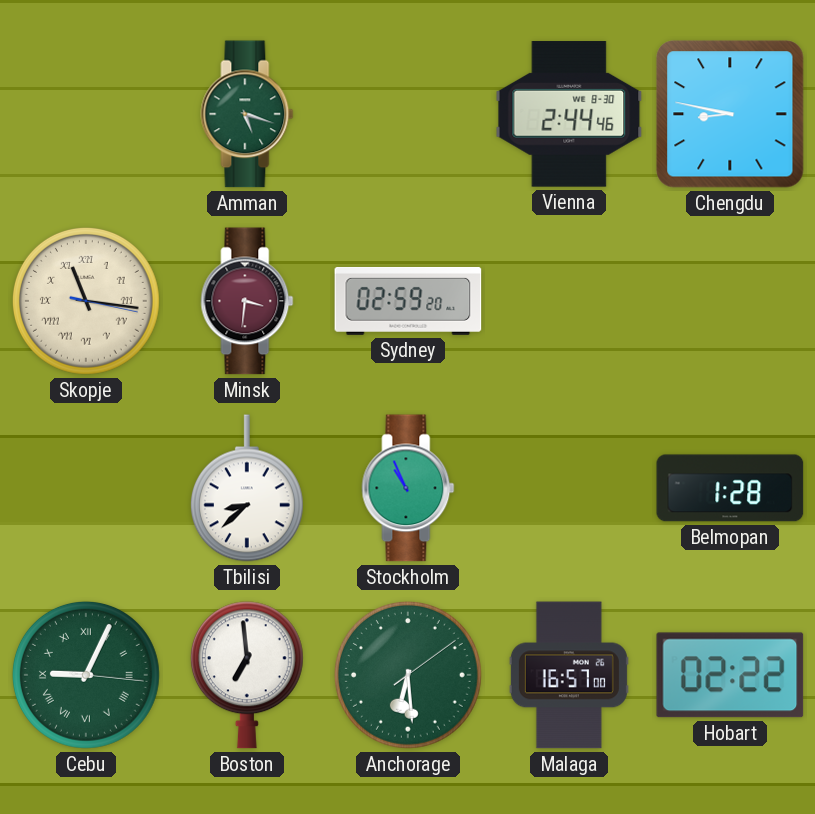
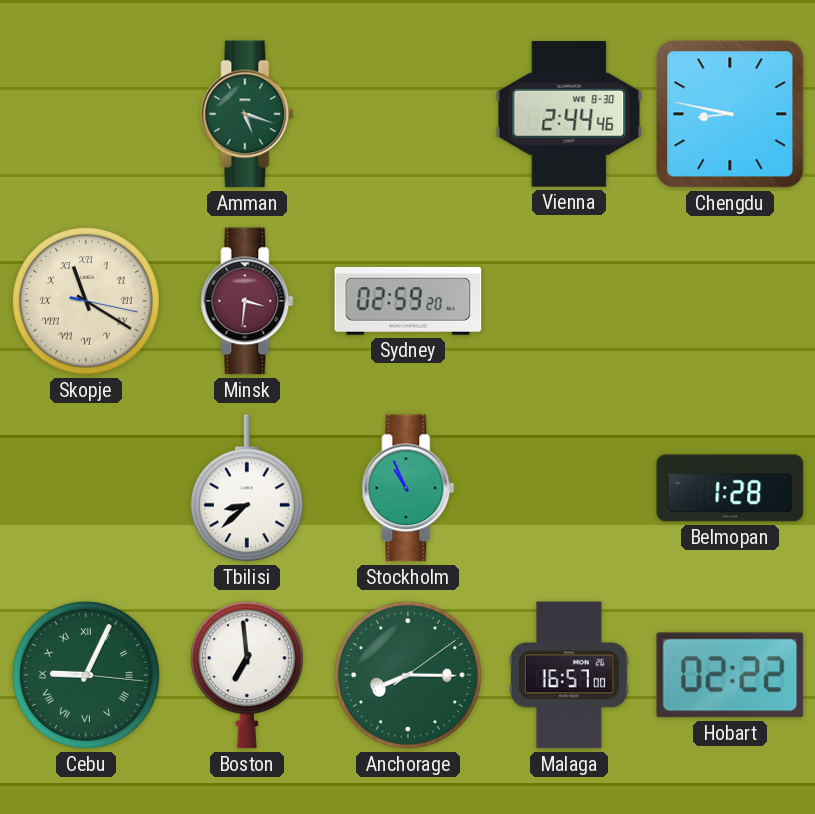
Skopje: 11:16 -> 11:20
Anchorage: 6:29 -> 8:15
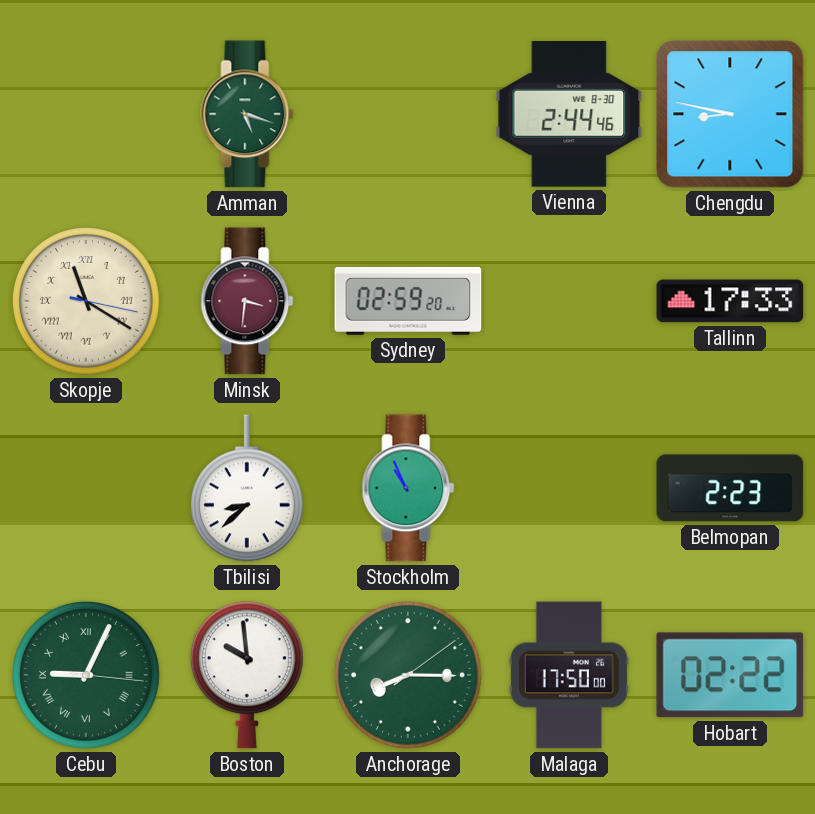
Tallinn: none -> 17:33
Belmopan: 1:28 -> 2:23
Boston: 6:59 -> 9:59
Malaga: 16:57 -> 17:50
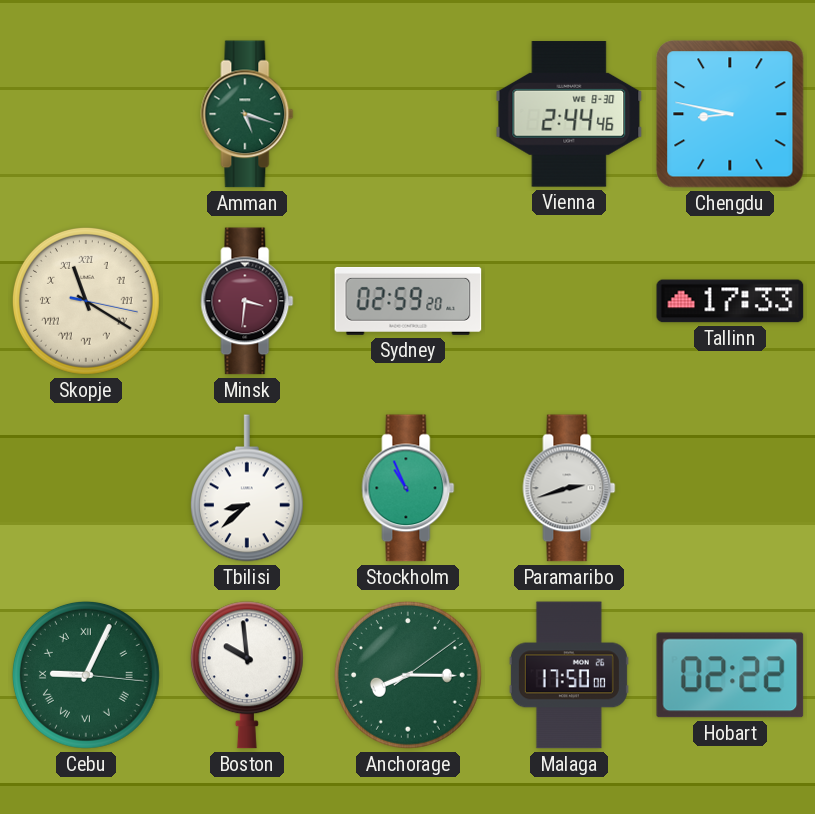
Paramaribo: none -> 2:42
Belmopan: 2:23 -> none
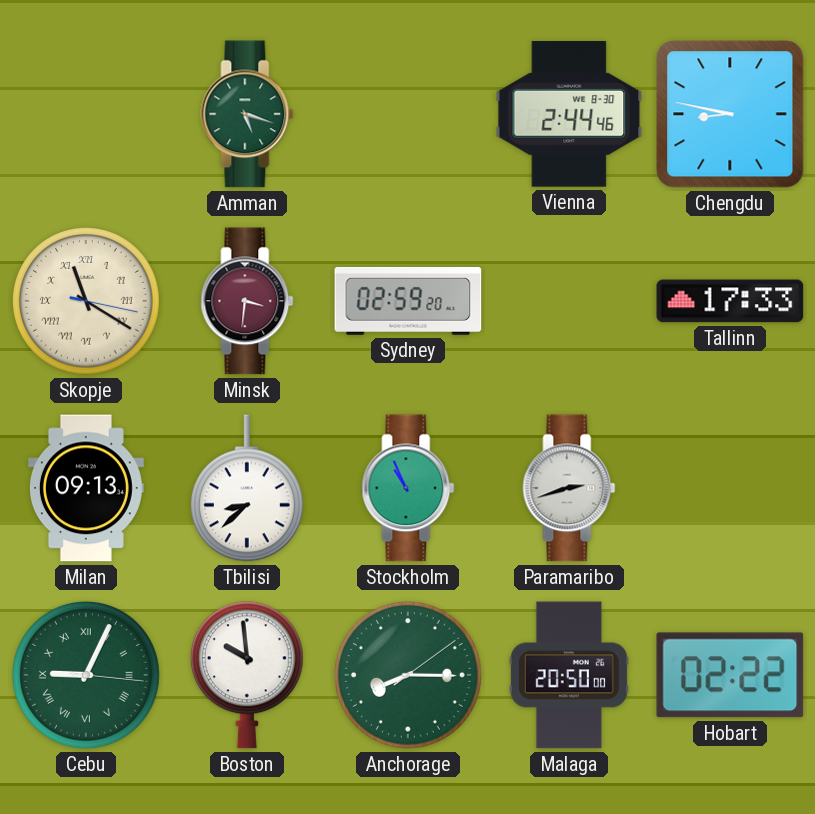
Milan: none -> 09:13
Malaga: 17:50 -> 20:50
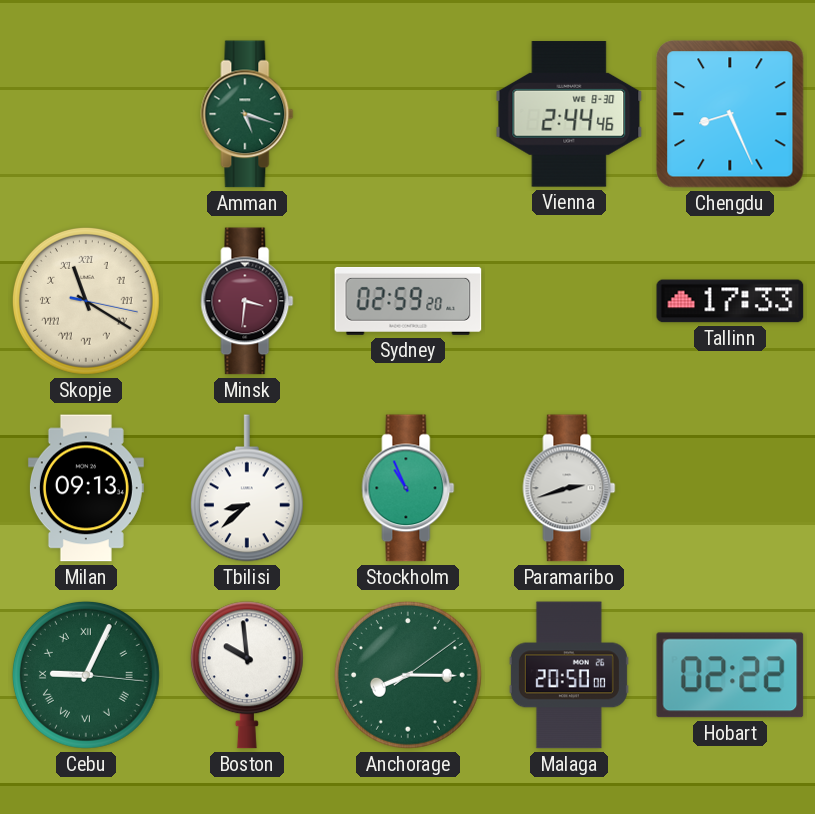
Chengdu: 8:47 -> 8:26
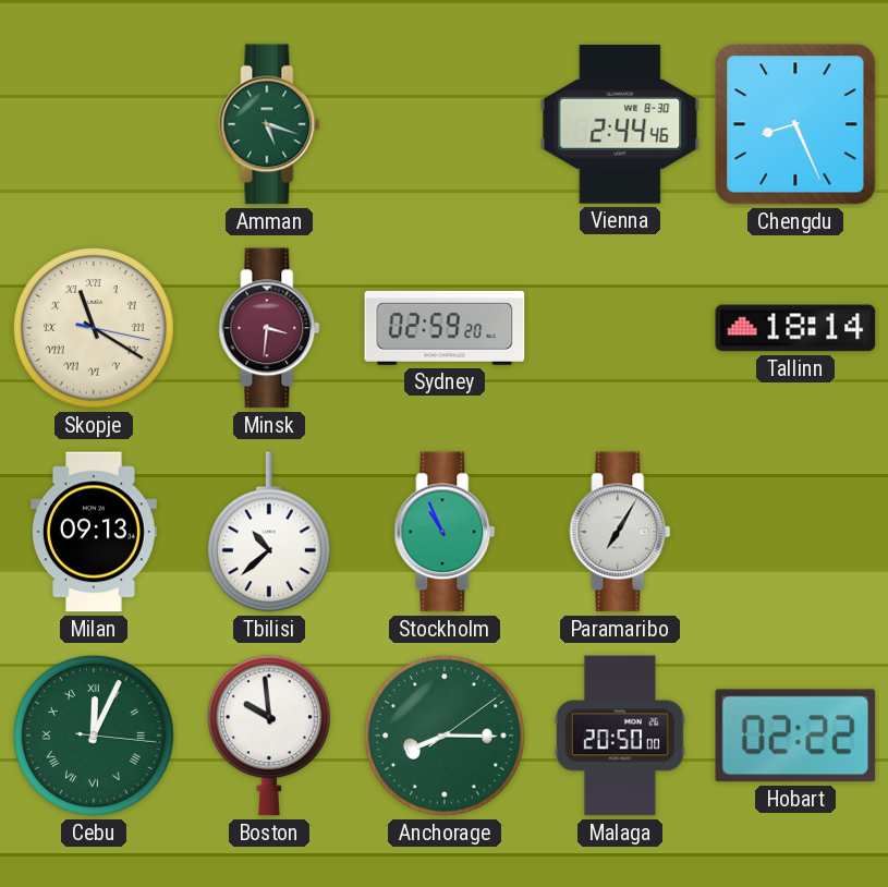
Tallinn: 17:33 -> 18:14
Tbilisi: 8:38 -> 10:38
Paramaribo: 2:42 -> 7:05
Cebu: 9:04 -> 12:04
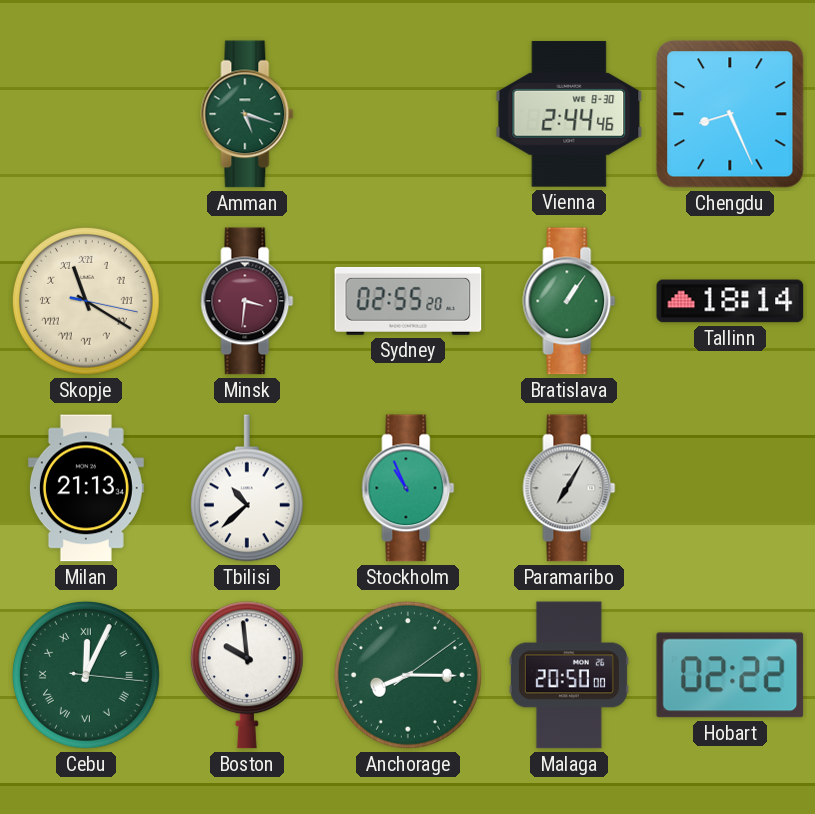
Sydney: 02:59 -> 02:55
Bratislava: none -> 1:06
Milan: 09:13 -> 21:13
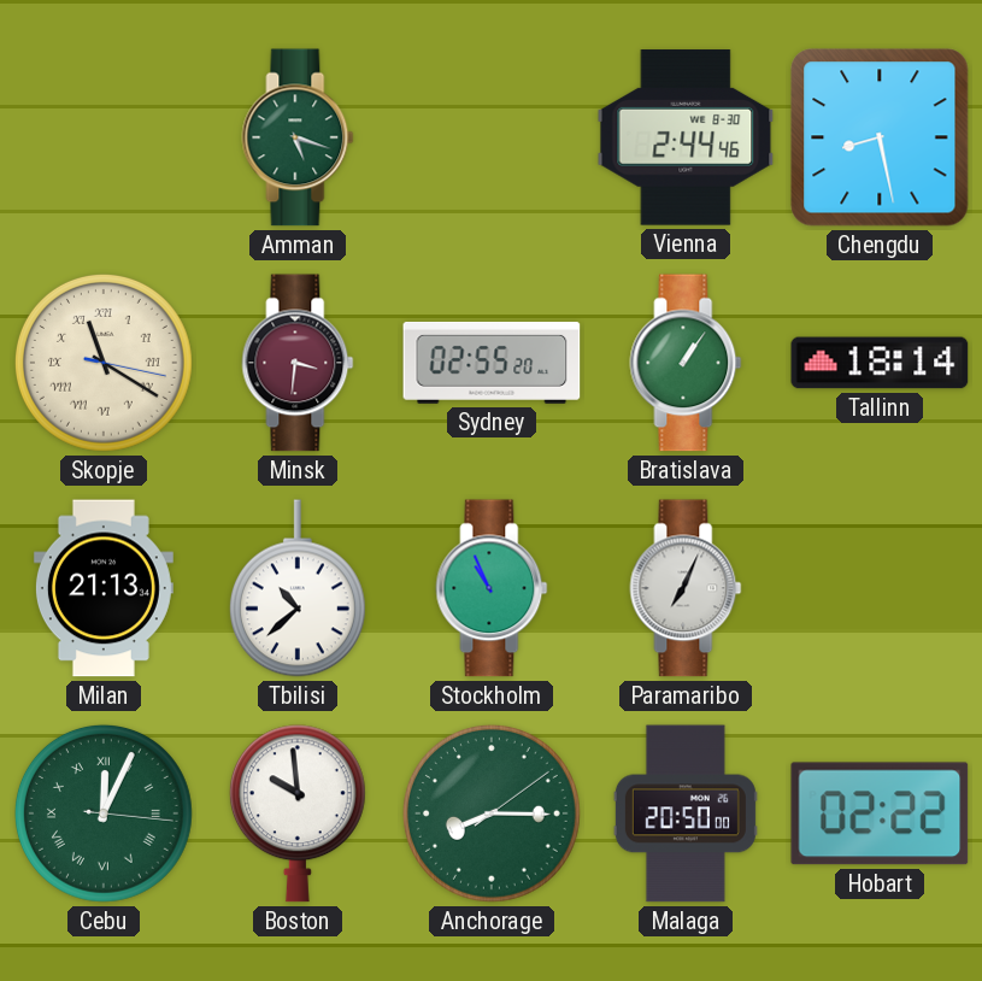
Chengdu: 8:26 -> 8:28
Paramaribo: 7:05 -> 7:04
